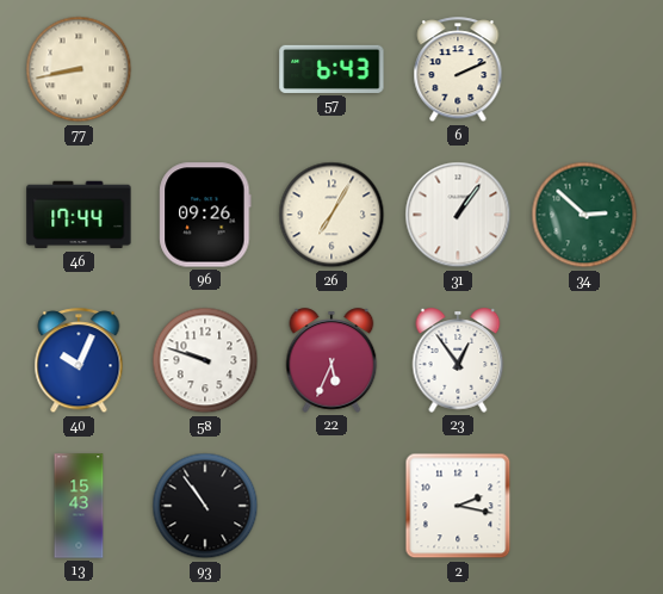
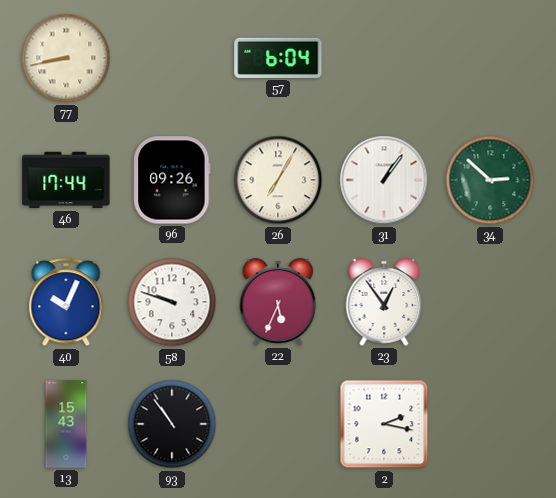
57: 6:43 -> 6:04
6: 2:11 -> none
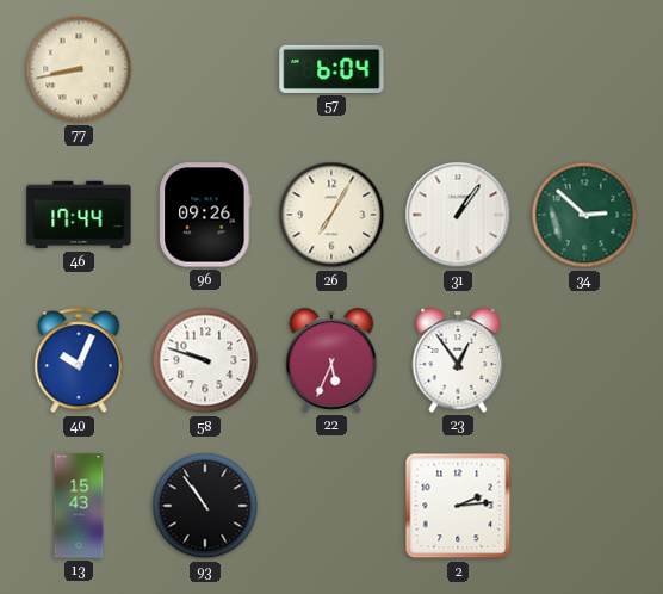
2: 2:17 -> 2:14
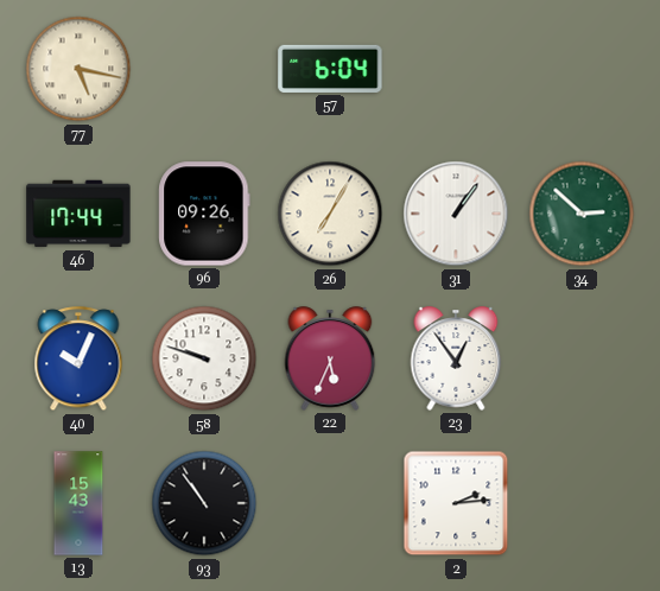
77: 8:43 -> 5:17
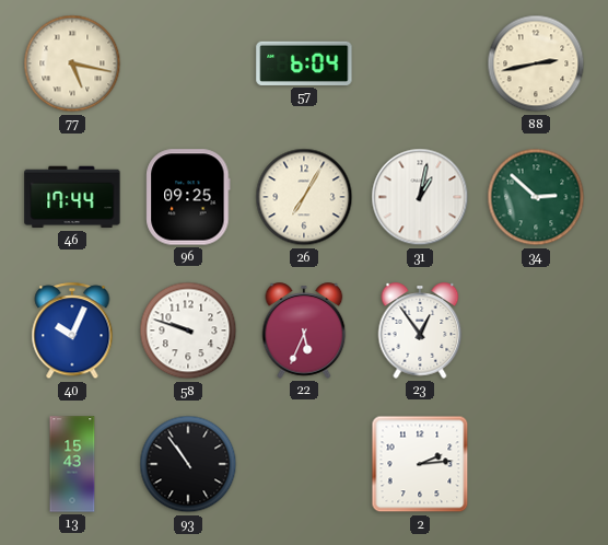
88: none -> 2:43
96: 09:26 -> 09:25
31: 1:06 -> 1:02
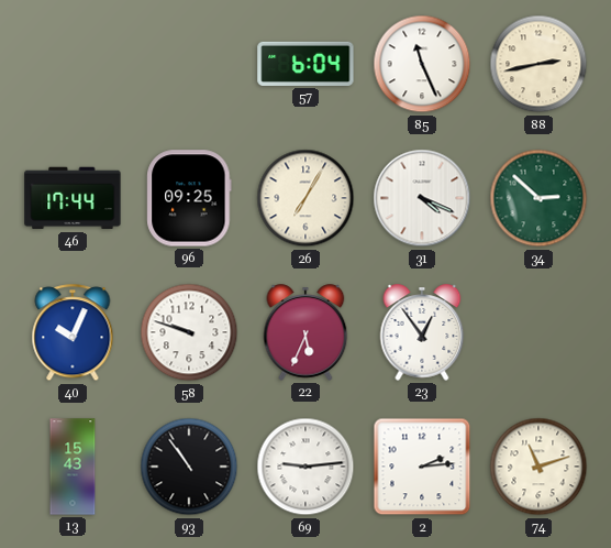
77: 5:17 -> none
85: none -> 11:26
31: 1:02 -> 4:19
69: none -> 9:14
74: none -> 11:12
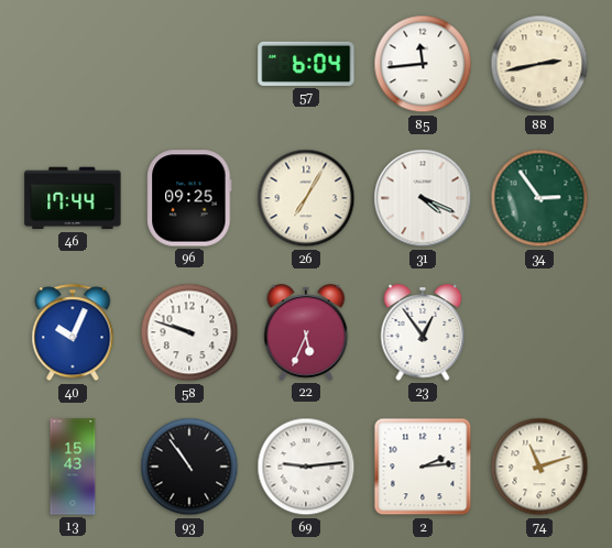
85: 11:26 -> 11:44
34: 2:52 -> 2:54
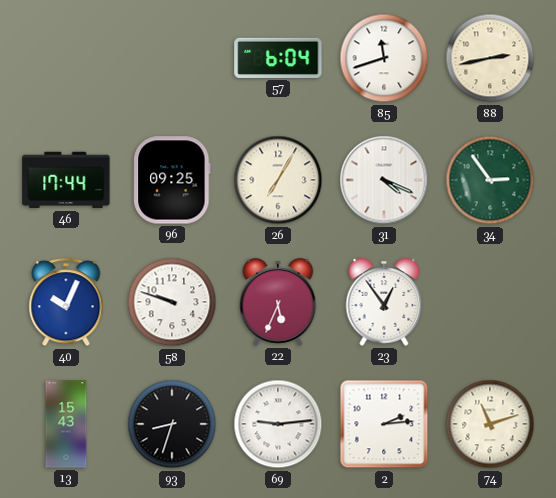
85: 11:44 -> 11:42
93: 10:54 -> 8:33
